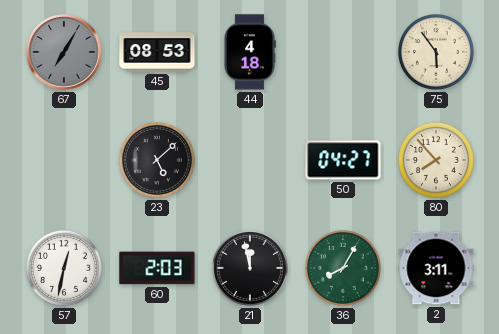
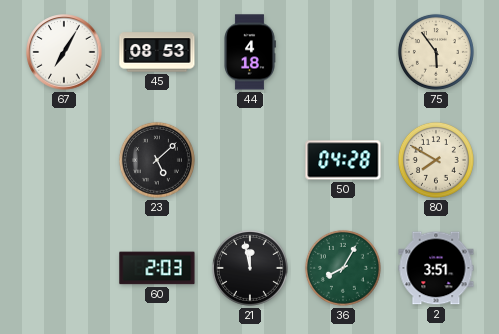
67 dial: grey -> white
50: 04:27 -> 04:28
80: 7:53 -> 7:50
57: 12:32 -> none
2: 3:11 -> 3:51
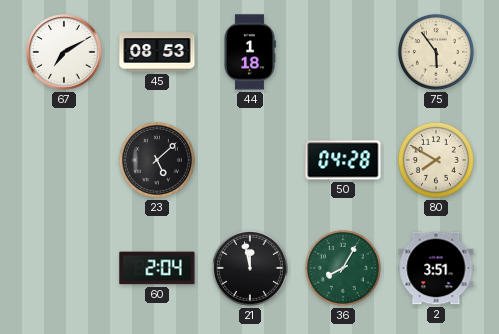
67: 7:05 -> 7:10
44: 4:18 -> 1:18
60: 2:03 -> 2:04
